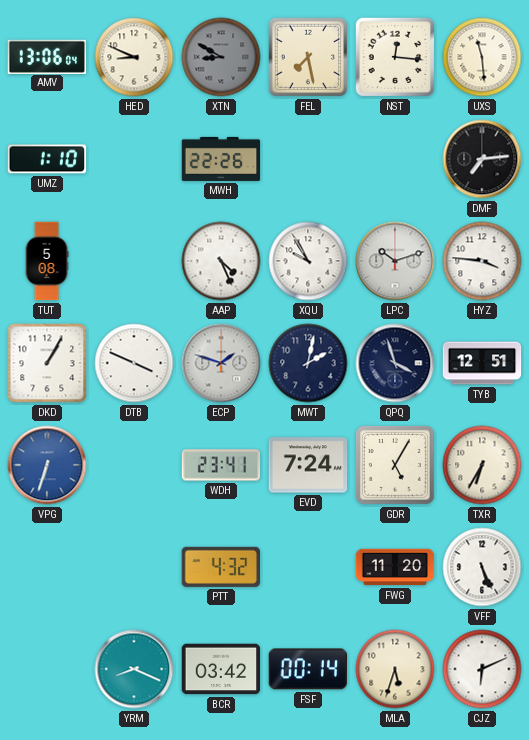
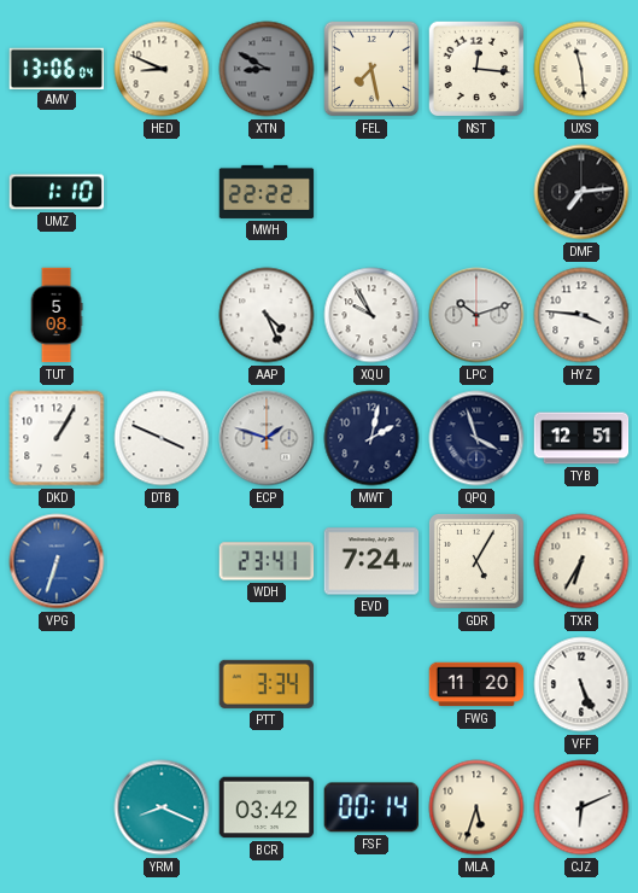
MWH: 22:26 -> 22:22
PTT: 4:32 -> 3:34
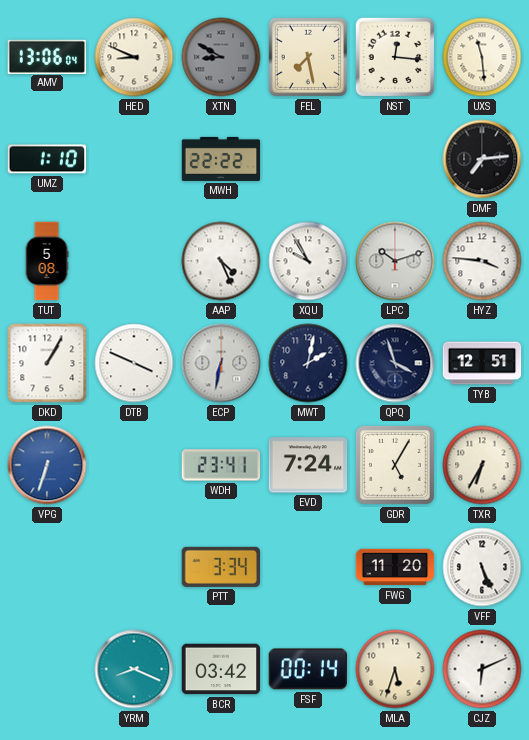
ECP: 1:48 -> 6:32
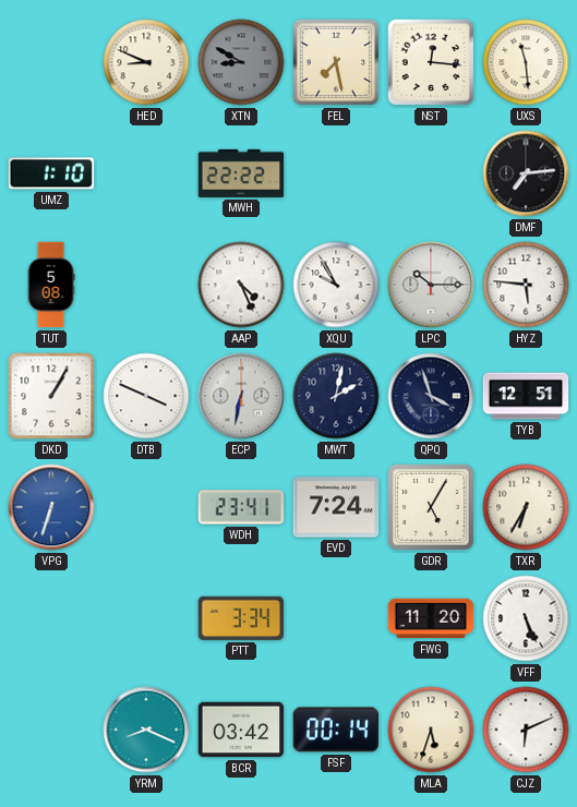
AMV: 13:06 -> none
LPC: 10:12 -> 10:15
HYZ: 3:46 -> 5:46
